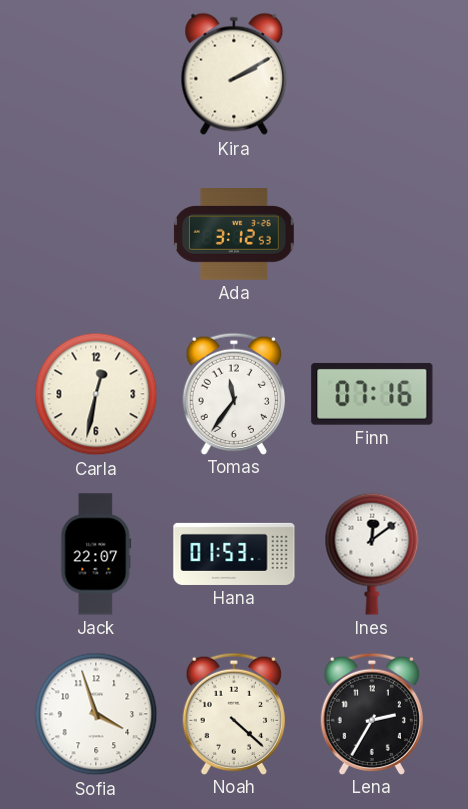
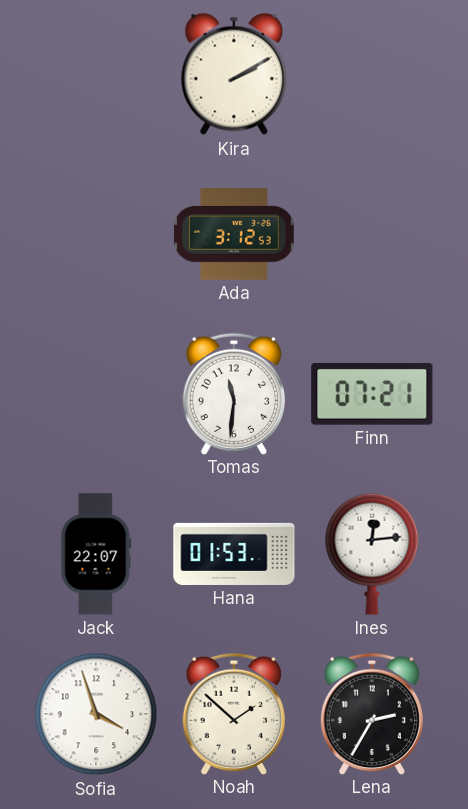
Carla: 12:32 -> none
Tomas: 11:36 -> 11:31
Finn: 07:16 -> 07:21
Ines: 12:09 -> 12:14
Noah: 4:22 -> 1:52
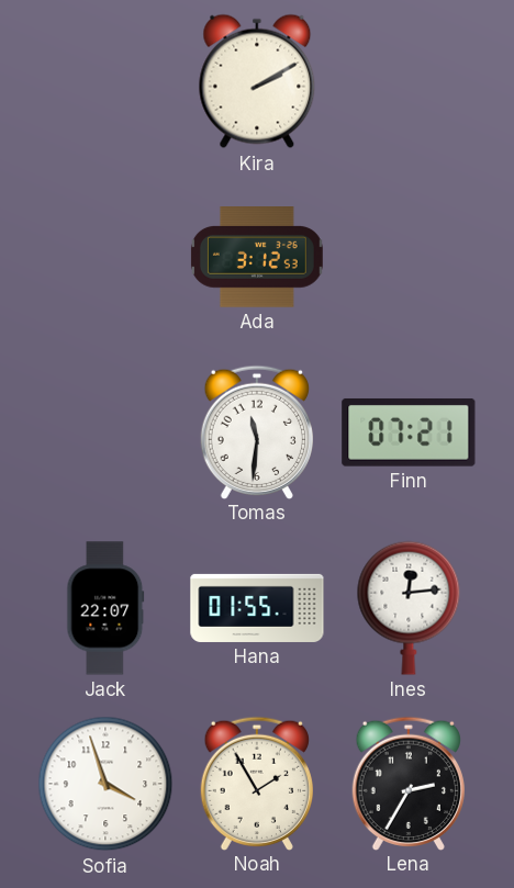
Hana: 01:53 -> 01:55
Noah: 1:52 -> 1:55
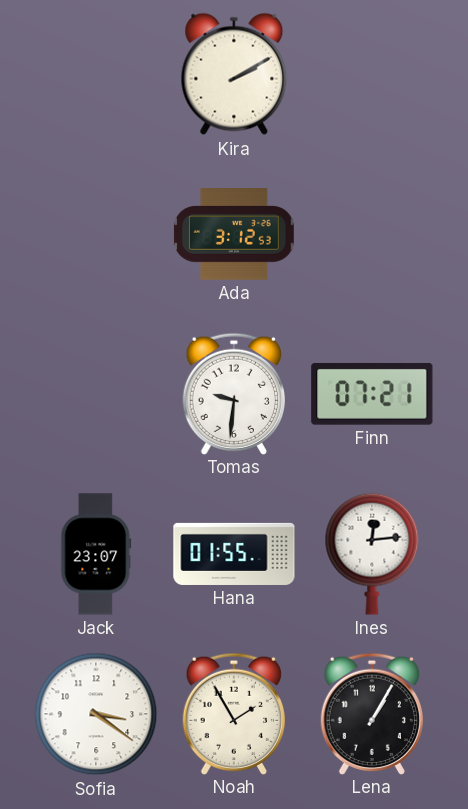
Tomas: 11:31 -> 9:31
Jack: 22:07 -> 23:07
Sofia: 3:57 -> 3:21
Lena: 2:35 -> 1:05
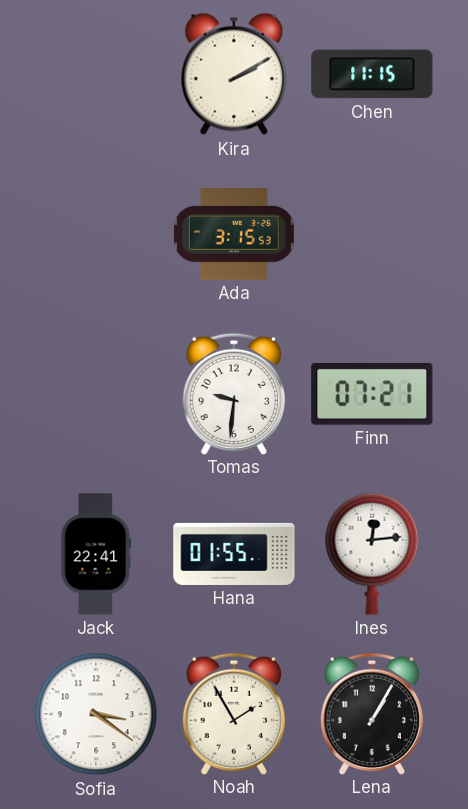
Chen: none -> 11:15
Ada: 3:12 -> 3:15
Jack: 23:07 -> 22:41
